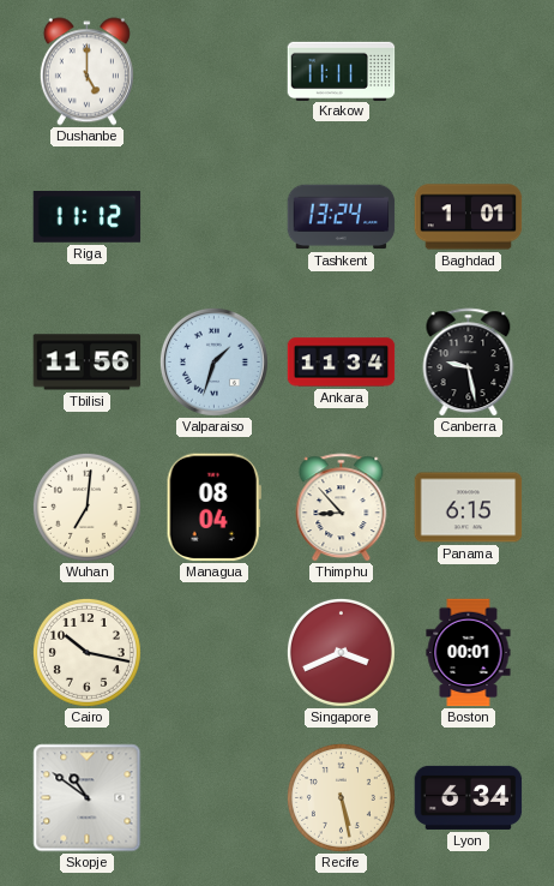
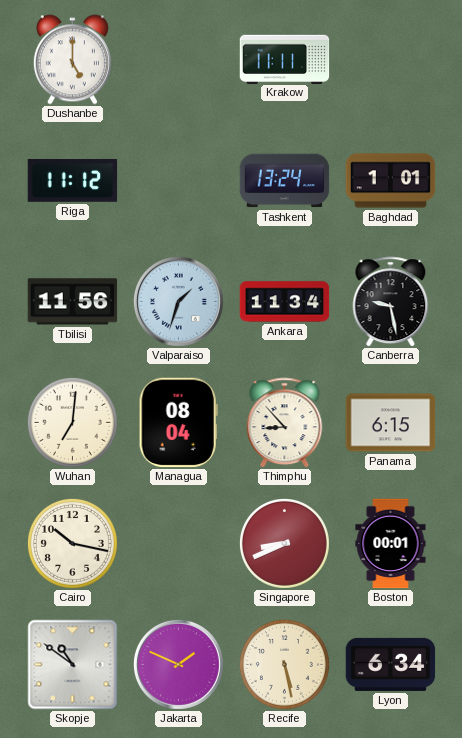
Singapore: 3:41 -> 8:41
Jakarta: none -> 1:49
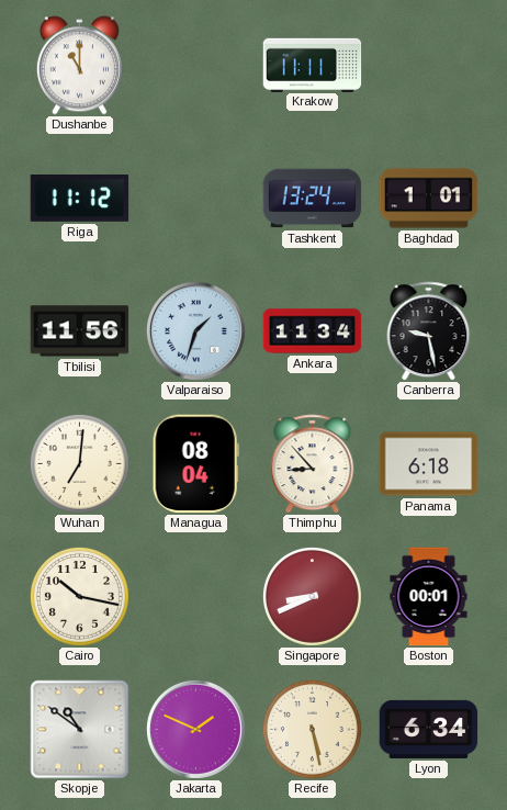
Dushanbe: 5:00 -> 11:00
Panama: 6:15 -> 6:18
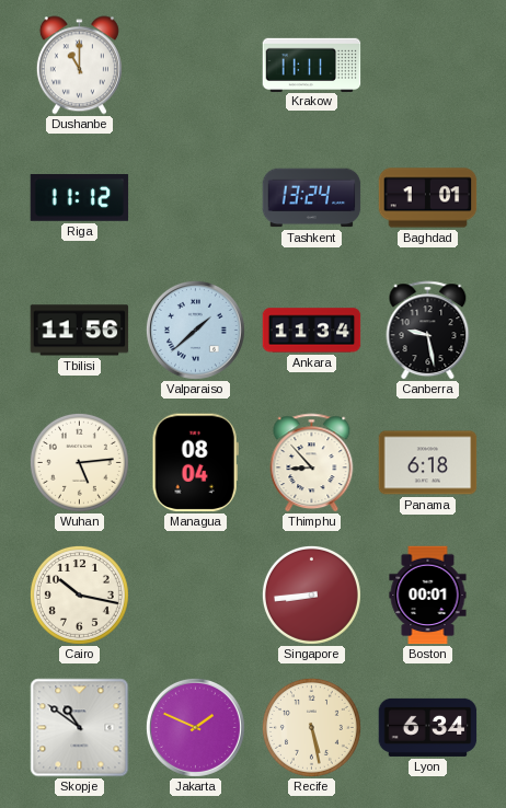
Valparaiso: 1:33 -> 1:38
Wuhan: 7:01 -> 5:14
Singapore: 8:41 -> 8:44
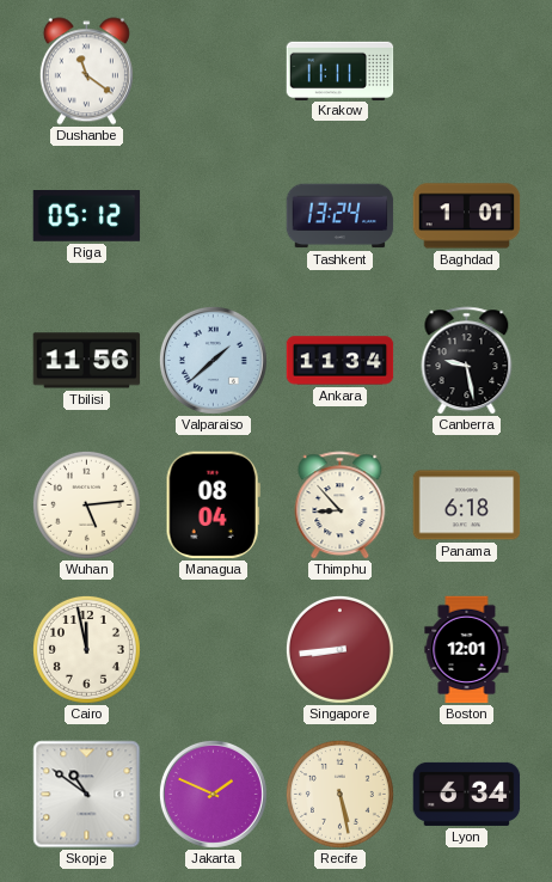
Dushanbe: 11:00 -> 11:21
Riga: 11:12 -> 05:12
Cairo: 10:17 -> 11:58
Boston: 00:01 -> 12:01
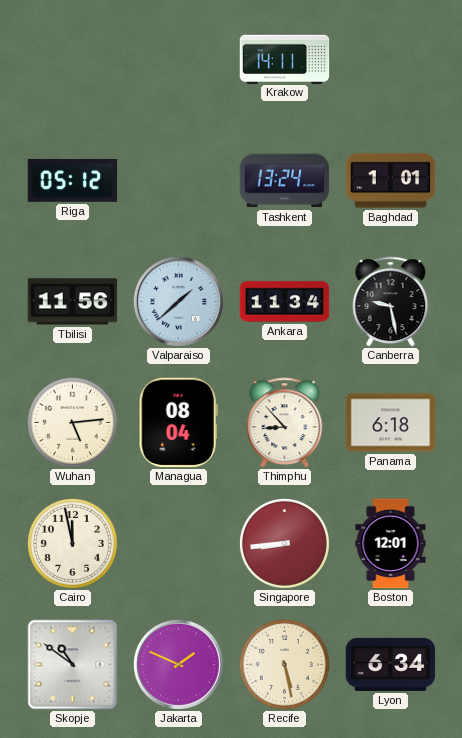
Dushanbe: 11:21 -> none
Krakow: 11:11 -> 14:11
